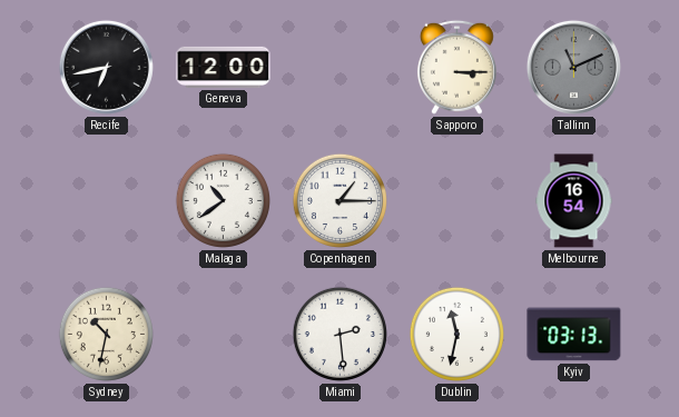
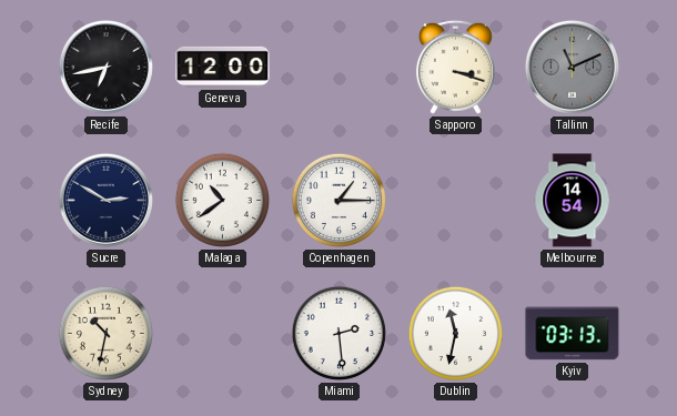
Sapporo: 3:15 -> 3:18
Sucre: none -> 2:50
Melbourne: 16:54 -> 14:54
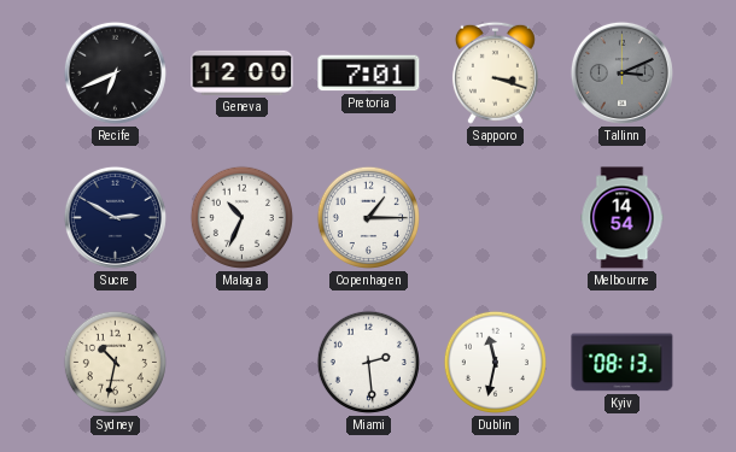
Recife: 6:43 -> 6:41
Pretoria: none -> 7:01
Tallinn: 11:11 -> 3:11
Malaga: 10:39 -> 10:34
Kyiv: 03:13 -> 08:13
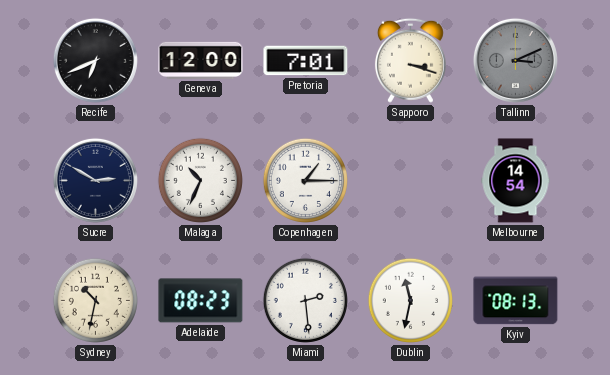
Adelaide: none -> 08:23
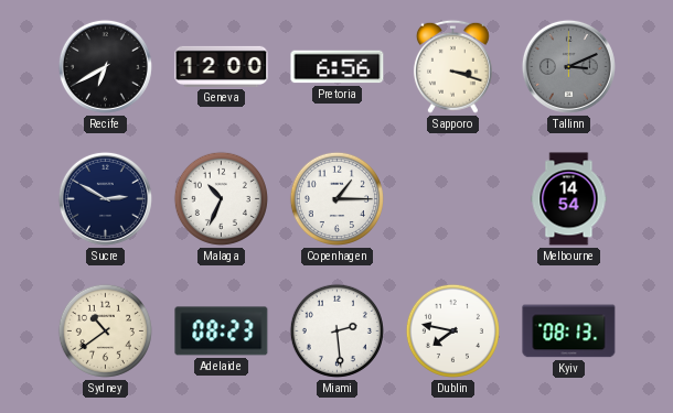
Recife: 6:41 -> 6:40
Pretoria: 7:01 -> 6:56
Sydney: 10:32 -> 10:39
Dublin: 11:32 -> 7:47
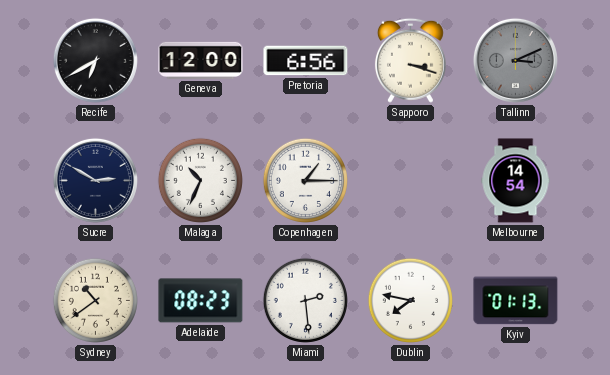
Kyiv: 08:13 -> 01:13
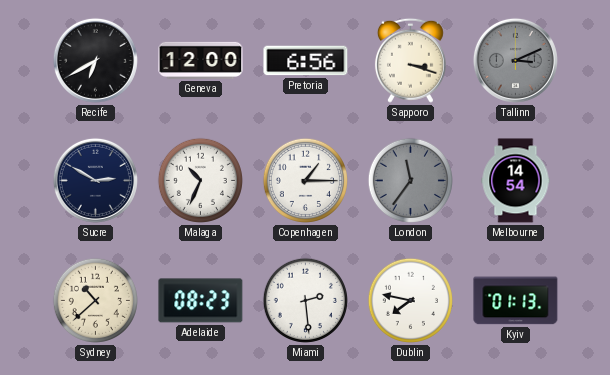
London: none -> 11:36
Sydney: 10:39 -> 10:38
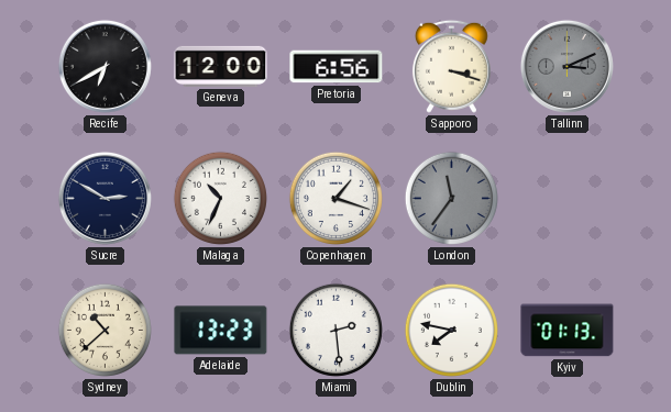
Copenhagen: 1:15 -> 1:18
Melbourne: 14:54 -> none
Adelaide: 08:23 -> 13:23
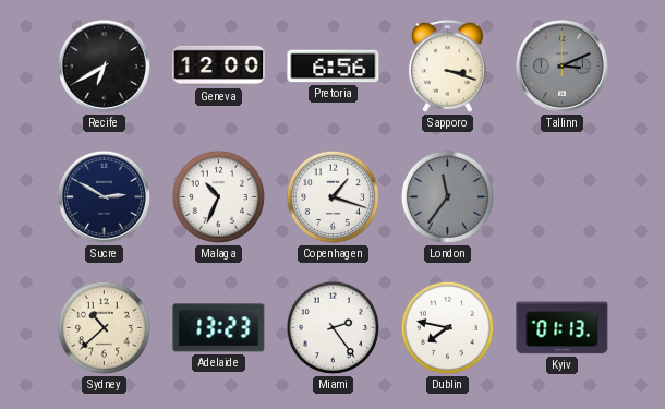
Miami: 2:29 -> 2:24
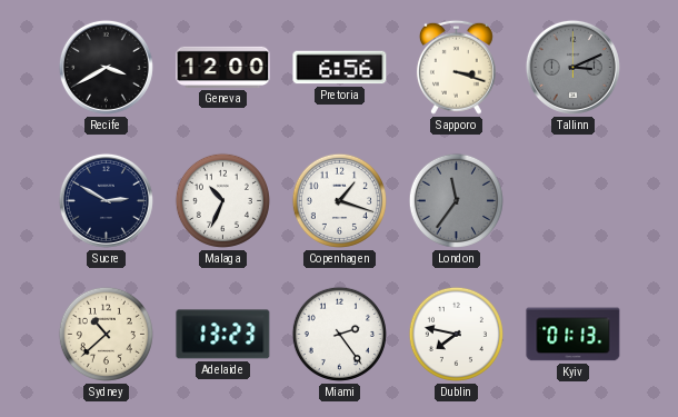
Recife: 6:40 -> 3:40
